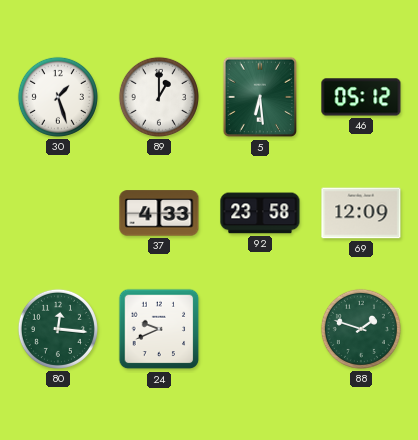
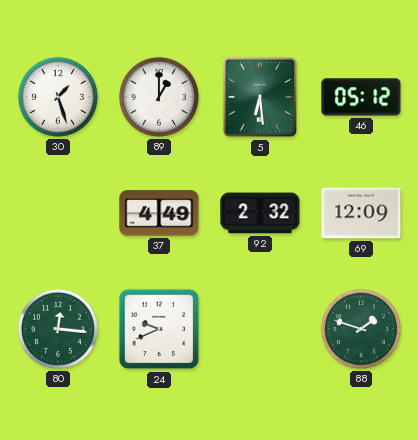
37: 4:33 -> 4:49
92: 23:58 -> 2:32
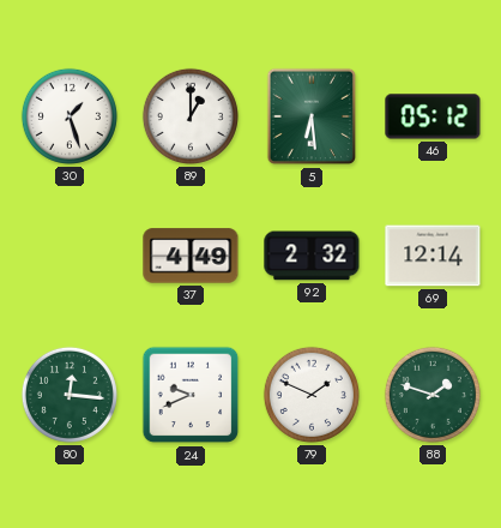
69: 12:09 -> 12:14
79: none -> 1:49
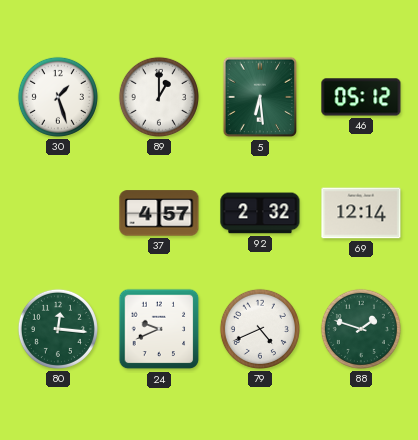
37: 4:49 -> 4:57
79: 1:49 -> 4:41
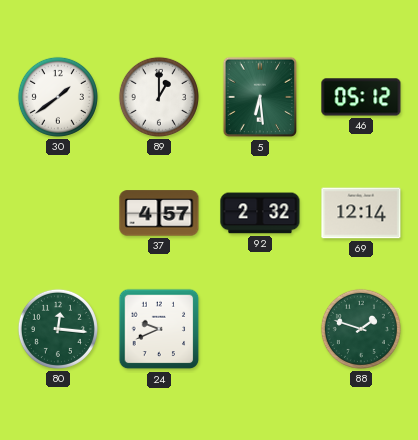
30: 1:27 -> 1:39
79: 4:41 -> none
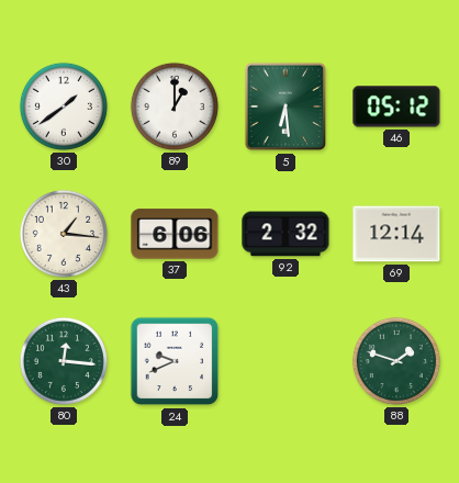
43: none -> 1:16
37: 4:57 -> 6:06
